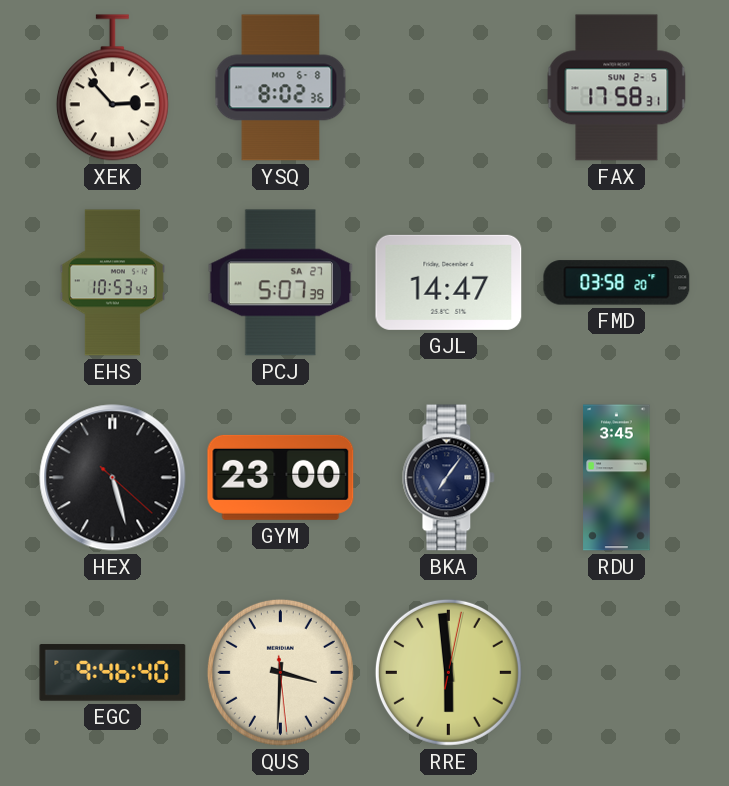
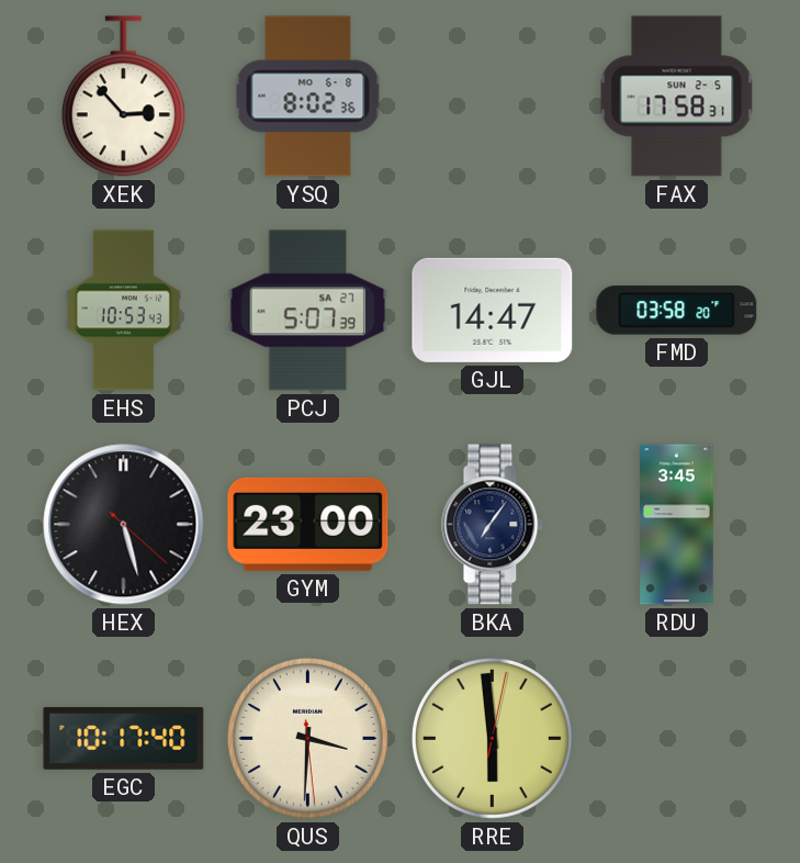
EGC: 9:46 -> 10:17
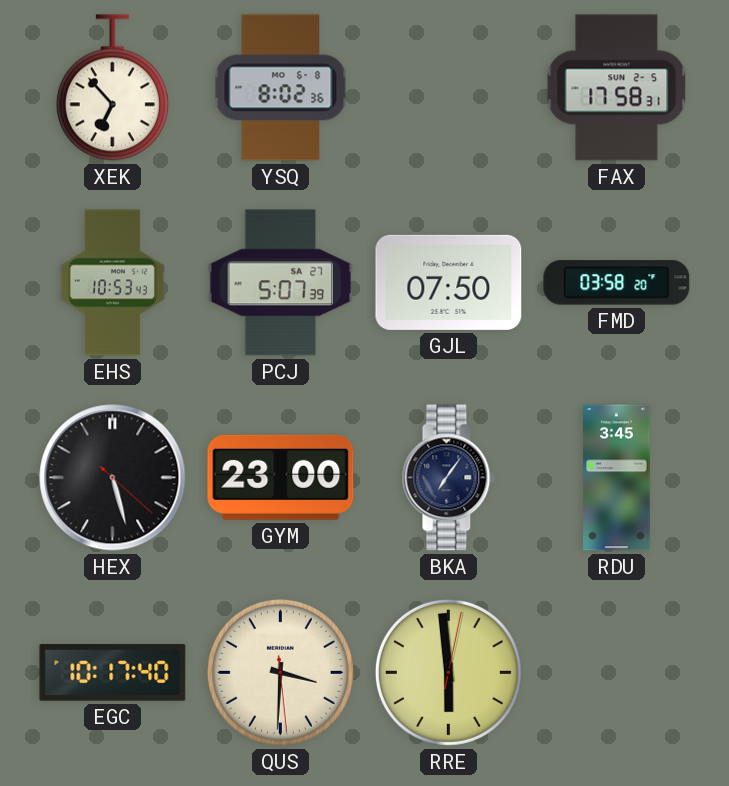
XEK: 2:53 -> 6:53
GJL: 14:47 -> 07:50
